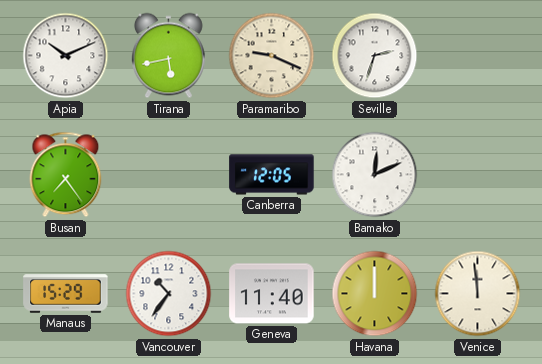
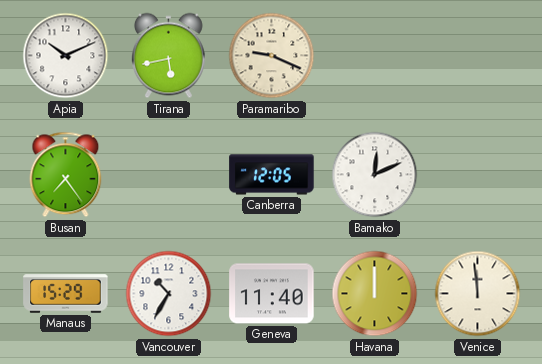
Seville: 2:33 -> none
Vancouver: 10:36 -> 10:35
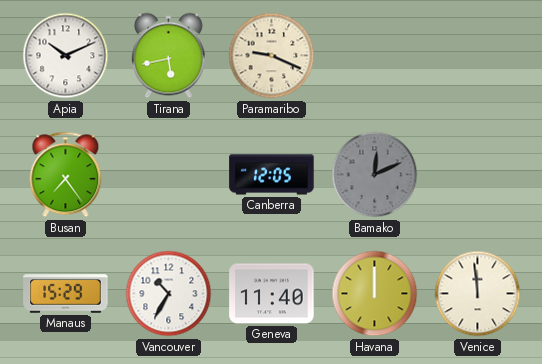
Bamako dial: white -> grey
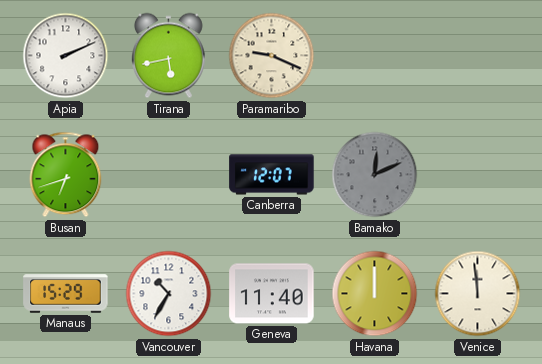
Apia: 10:11 -> 2:11
Busan: 7:24 -> 6:42
Canberra: 12:05 -> 12:07
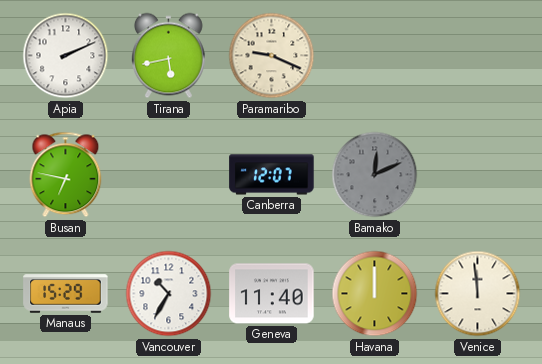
Busan: 6:42 -> 6:47
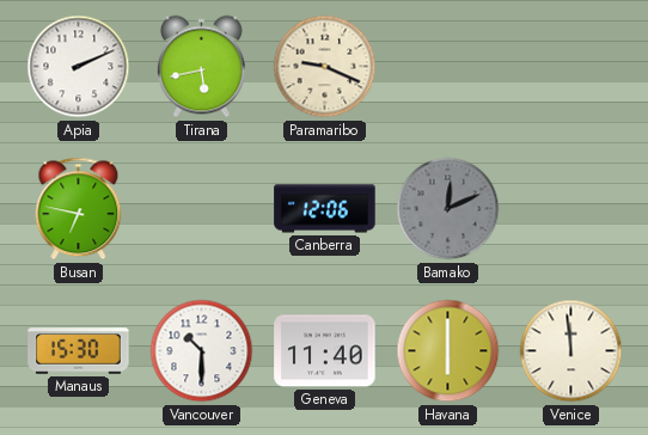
Canberra: 12:07 -> 12:06
Manaus: 15:29 -> 15:30
Vancouver: 10:35 -> 10:30
Havana: 12:00 -> 6:00
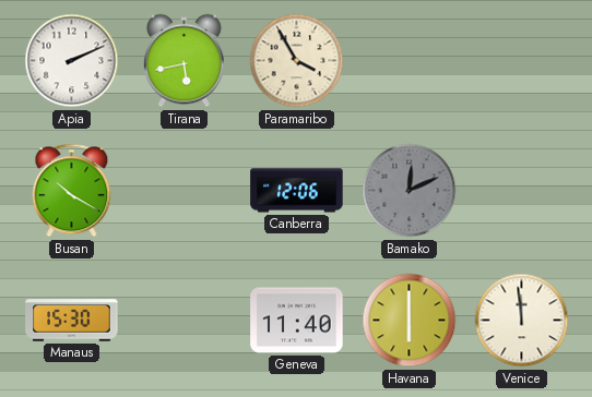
Paramaribo: 9:19 -> 3:55
Busan: 6:47 -> 10:20
Vancouver: 10:30 -> none
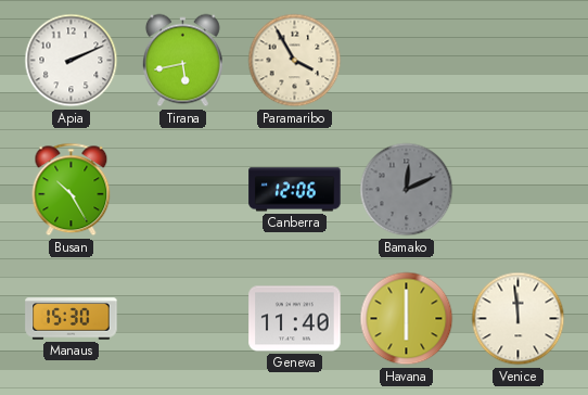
Busan: 10:20 -> 10:25
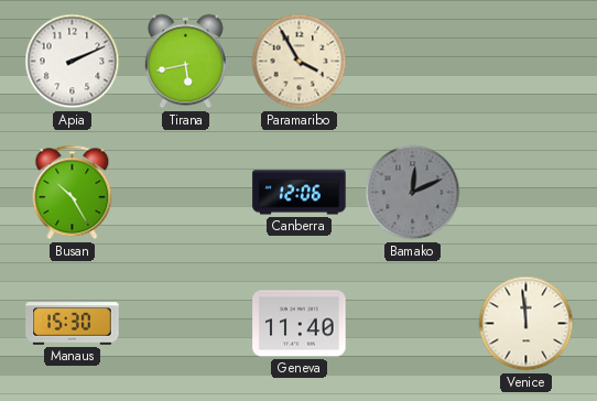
Havana: 6:00 -> none
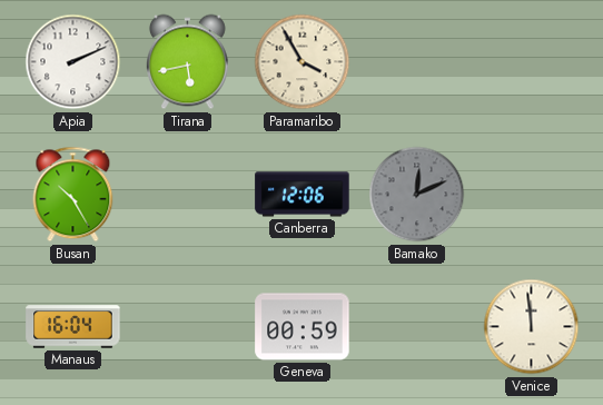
Manaus: 15:30 -> 16:04
Geneva: 11:40 -> 00:59
